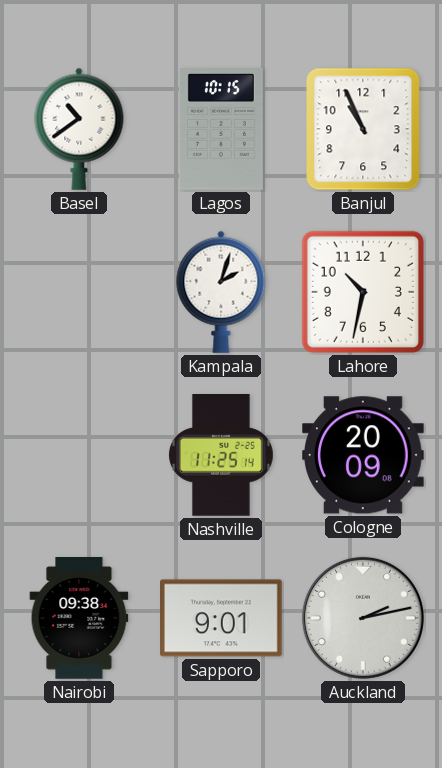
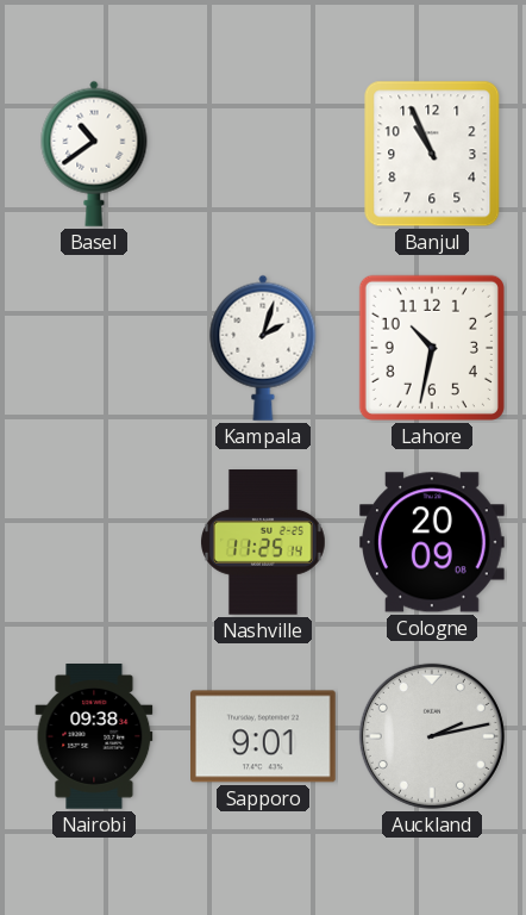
Lagos: 10:15 -> none
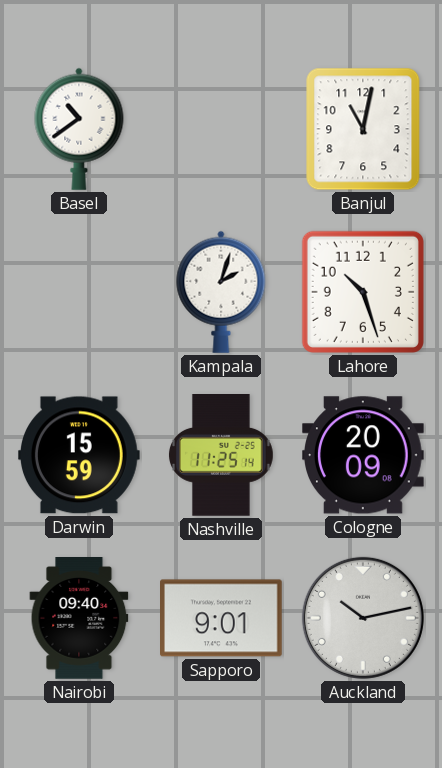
Banjul: 10:56 -> 11:02
Lahore: 10:32 -> 10:27
Darwin: none -> 15:59
Nairobi: 09:38 -> 09:40
Auckland: 2:13 -> 10:13
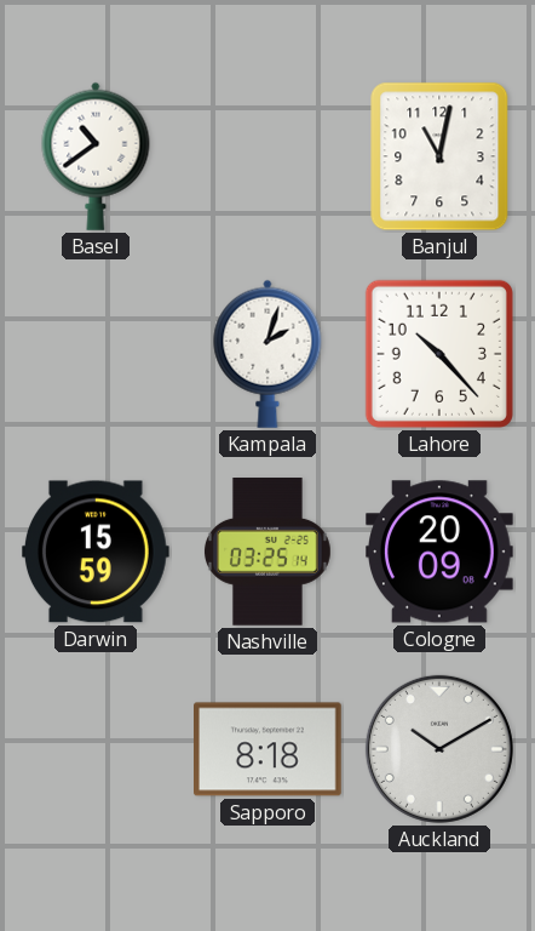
Lahore: 10:27 -> 10:23
Nashville: 11:25 -> 03:25
Nairobi: 09:40 -> none
Sapporo: 9:01 -> 8:18
Auckland: 10:13 -> 10:10
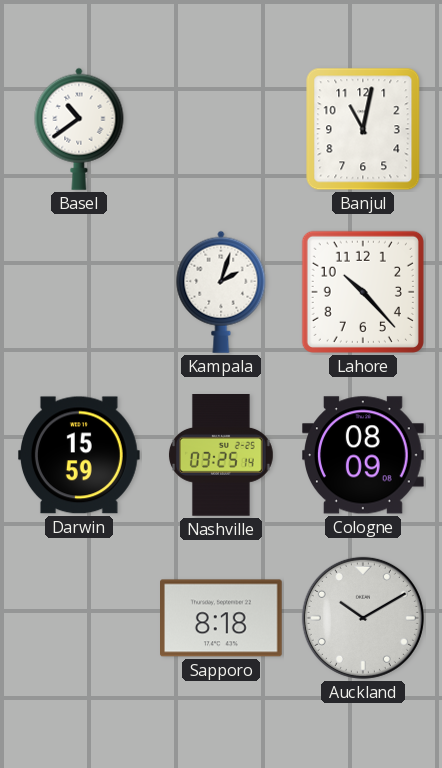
Cologne: 20:09 -> 08:09
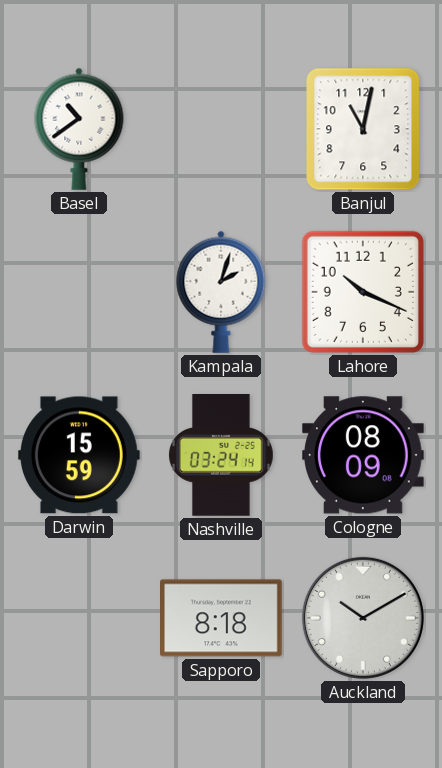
Lahore: 10:23 -> 10:19
Nashville: 03:25 -> 03:24
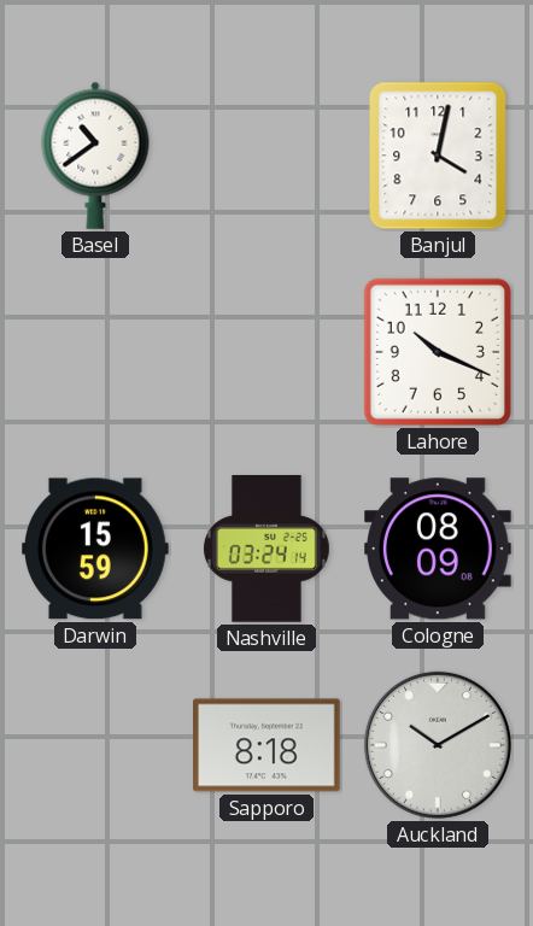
Banjul: 11:02 -> 4:02
Kampala: 2:03 -> none
